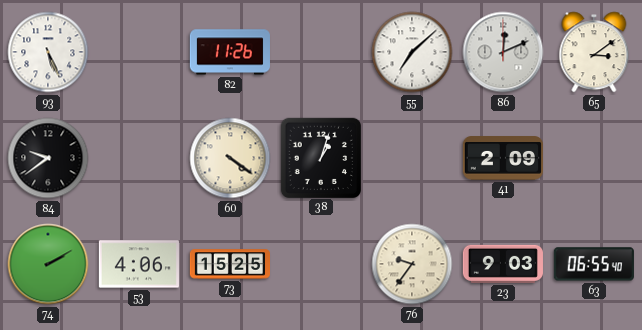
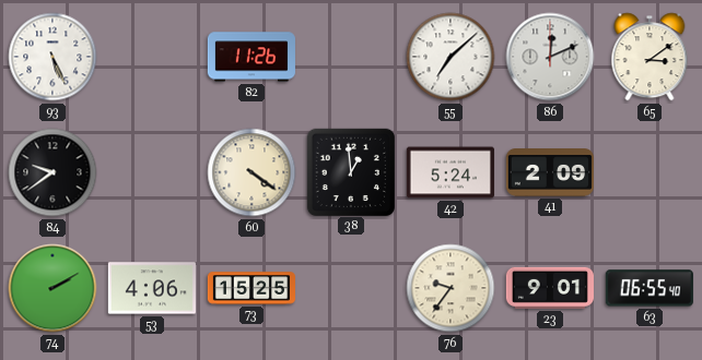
38: 1:03 -> 12:59
42: none -> 5:24
23: 9:03 -> 9:01
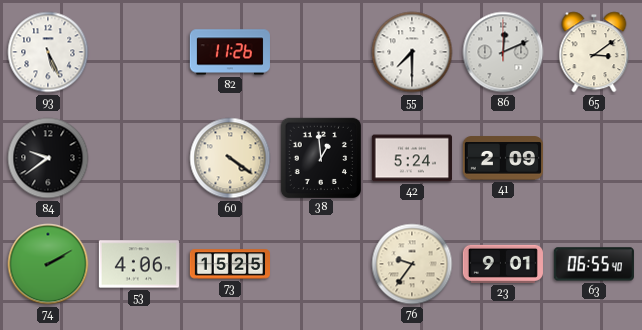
55: 7:08 -> 7:30
